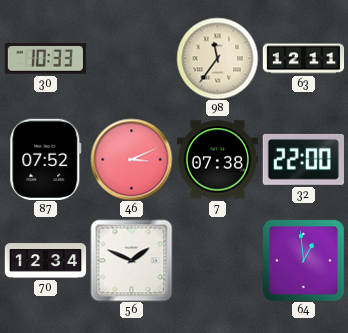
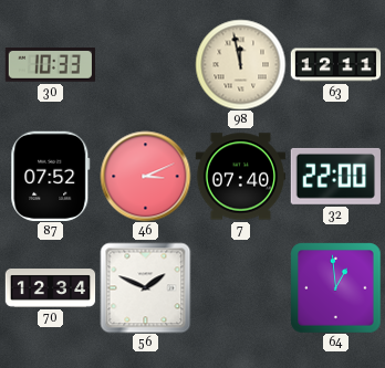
98: 11:36 -> 11:58
7: 07:38 -> 07:40
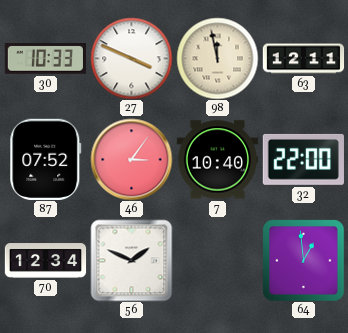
27: none -> 3:49
46: 3:11 -> 3:06
7: 07:40 -> 10:40
